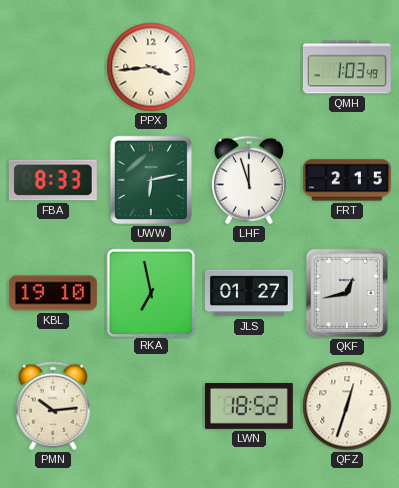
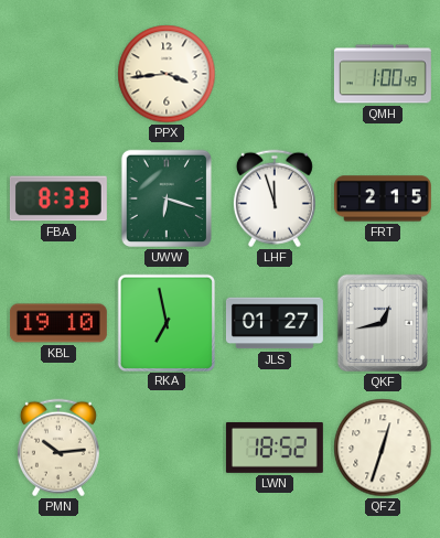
QMH: 1:03 -> 1:00
UWW: 6:13 -> 6:18
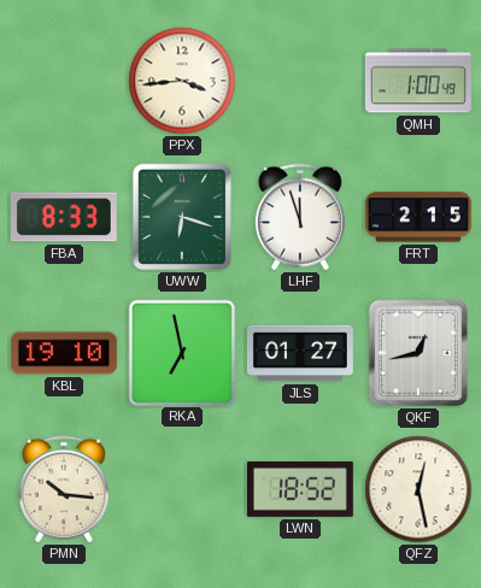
PMN: 10:14 -> 10:16
QFZ: 12:33 -> 12:28
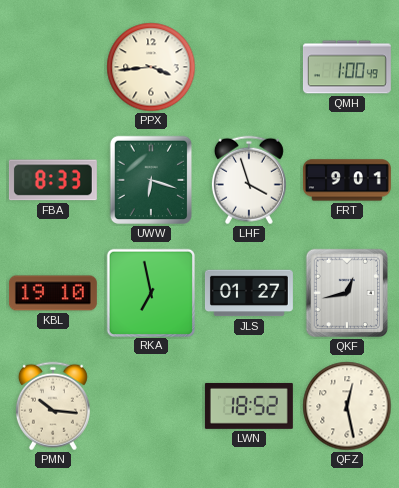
LHF: 11:57 -> 3:57
FRT: 2:15 -> 9:01
